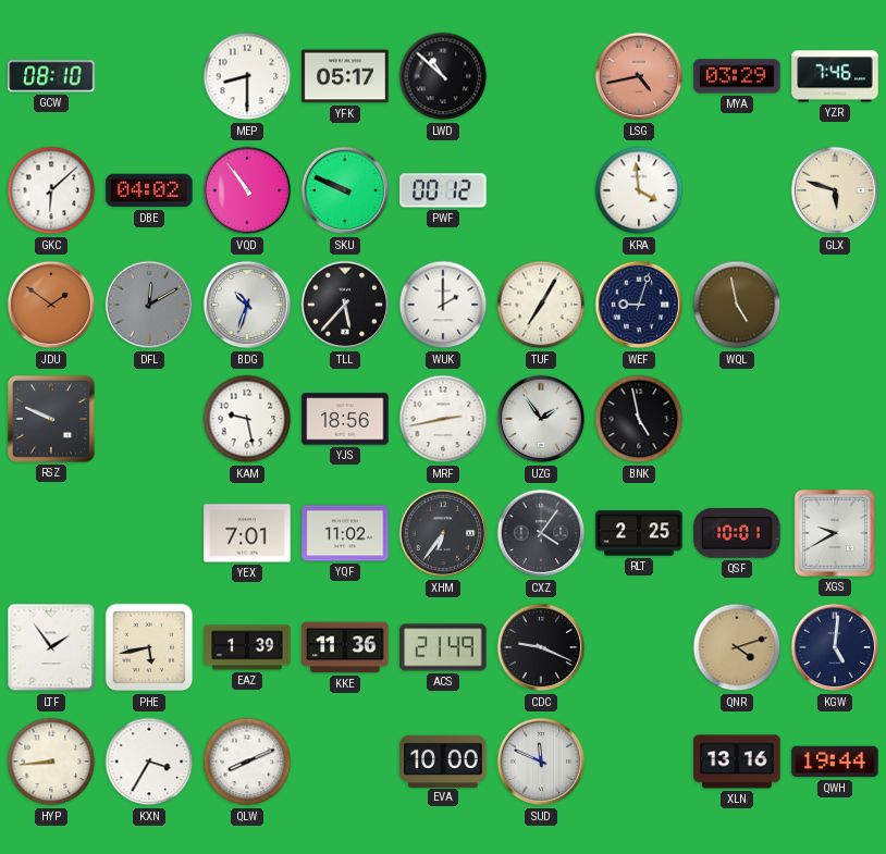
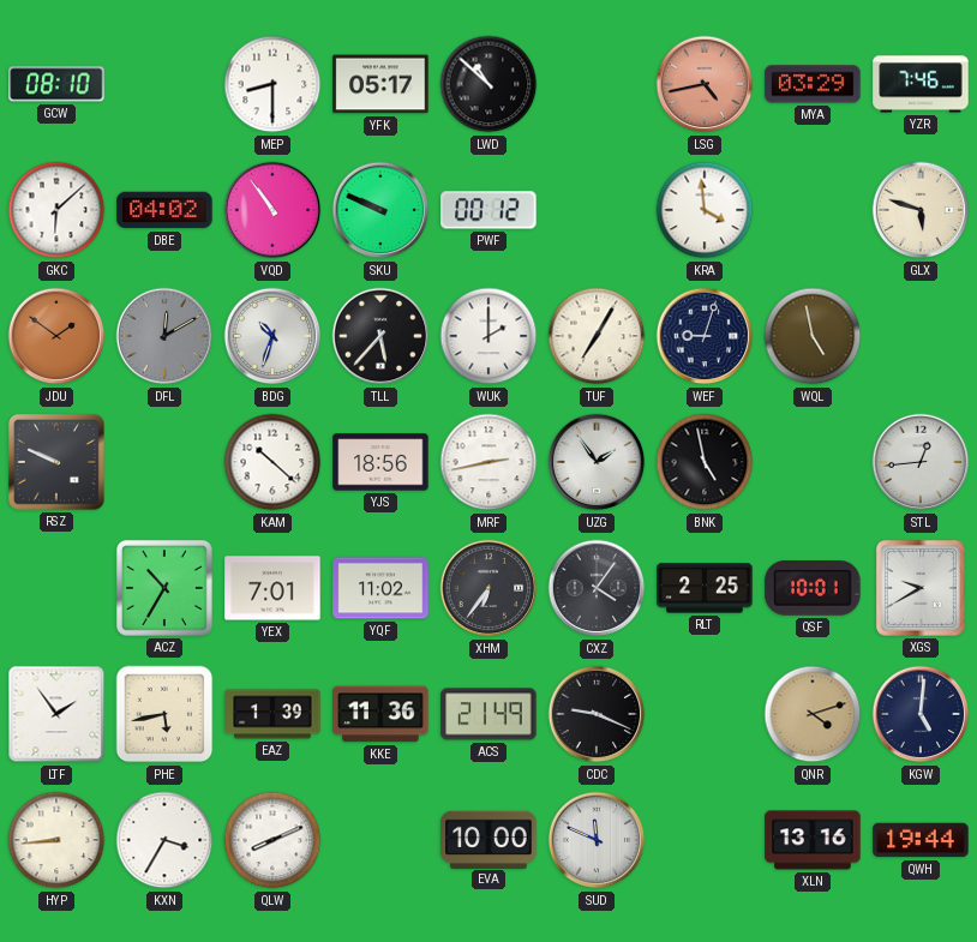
KAM: 9:28 -> 10:22
STL: none -> 12:44
ACZ: none -> 10:35
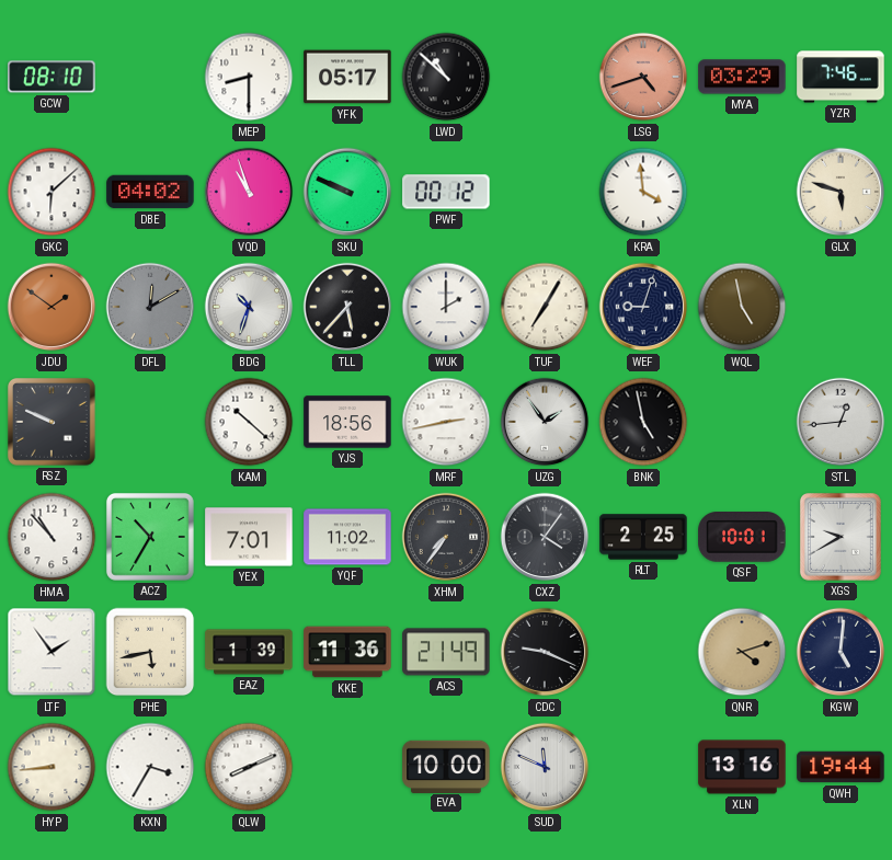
LSG: 4:43 -> 4:42
VQD: 10:54 -> 10:57
HMA: none -> 10:53
XHM: 6:36 -> 7:36
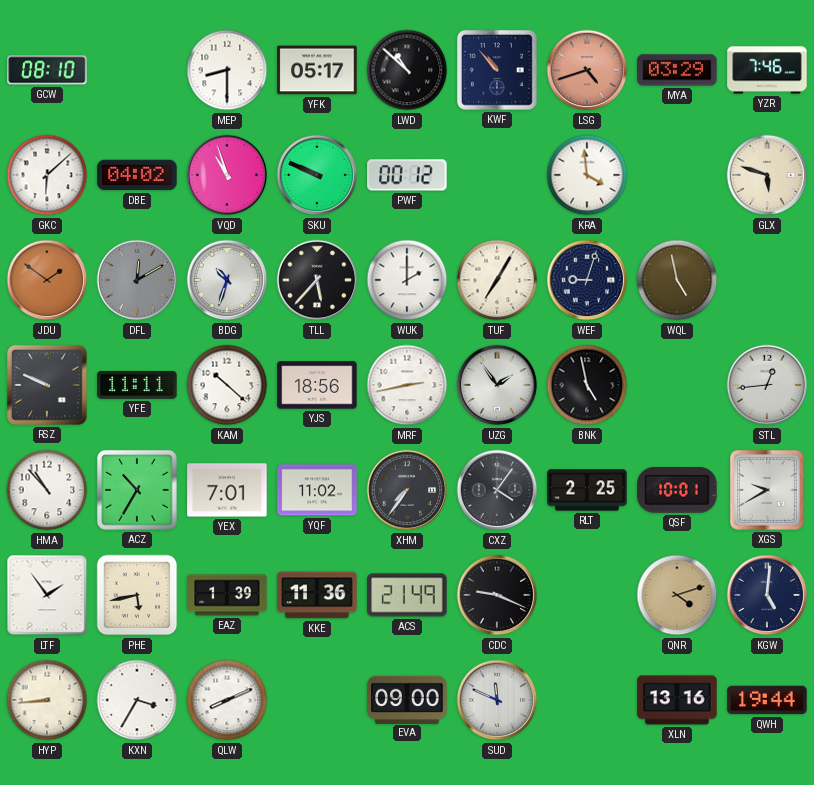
KWF: none -> 10:53
YFE: none -> 11:11
EVA: 10:00 -> 09:00
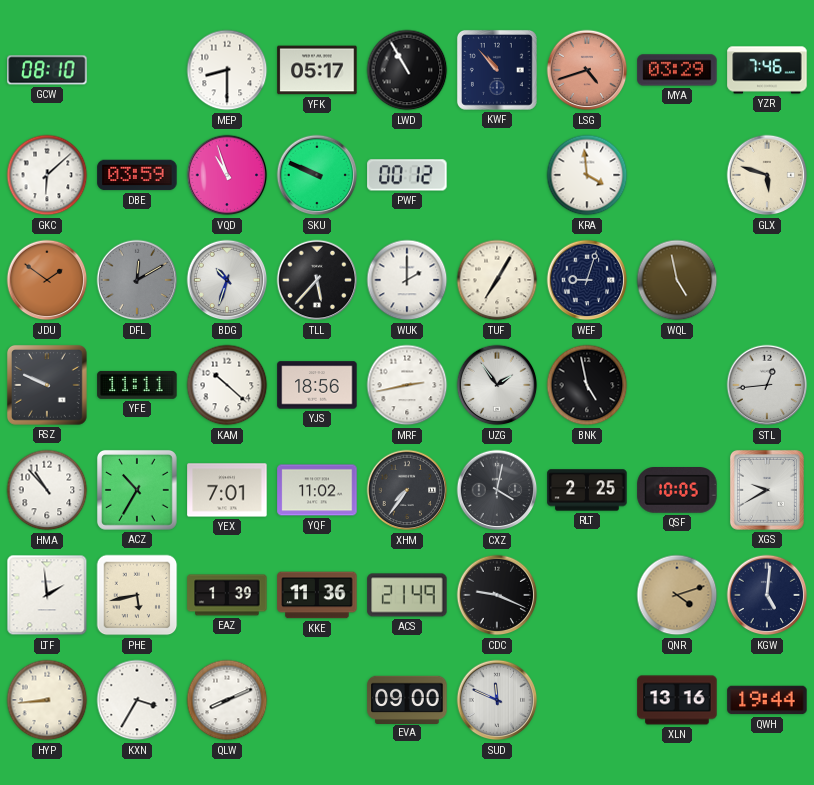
LWD: 10:52 -> 10:55
DBE: 04:02 -> 03:59
CXZ: 4:06 -> 4:02
QSF: 10:01 -> 10:05
LTF: 1:54 -> 1:59
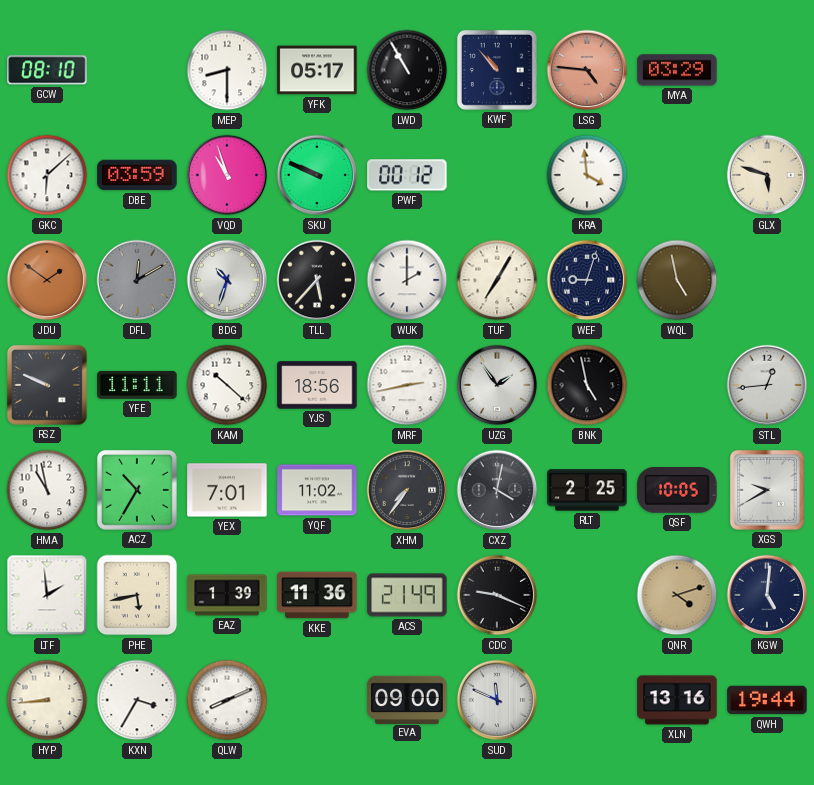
LSG: 4:42 -> 4:46
YZR: 7:46 -> none
HMA: 10:53 -> 10:58
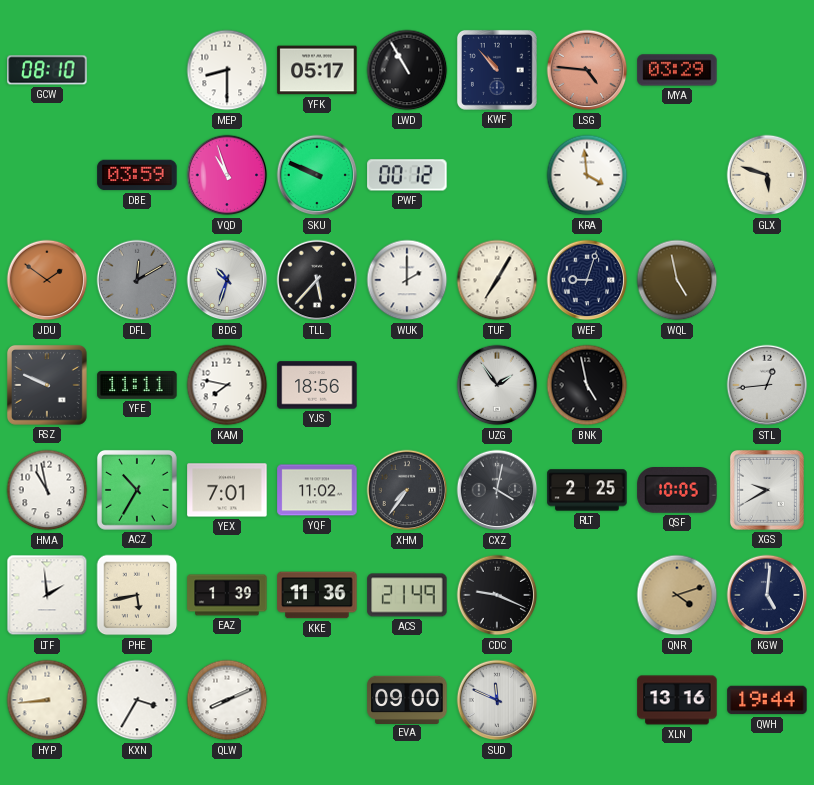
GKC: 6:08 -> none
KAM: 10:22 -> 7:47
MRF: 2:43 -> none
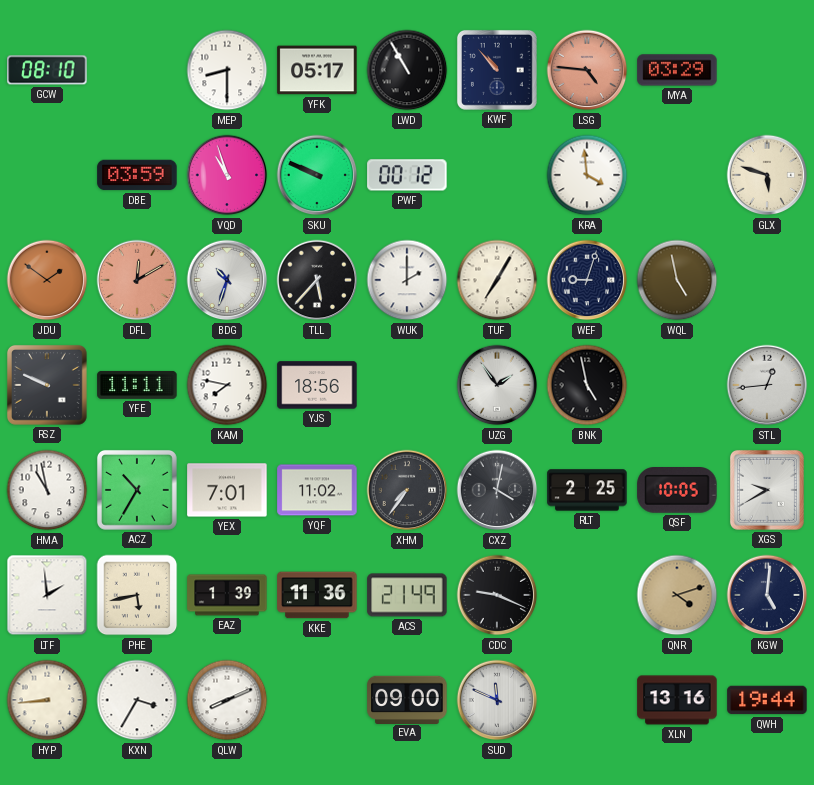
DFL dial: grey -> salmon
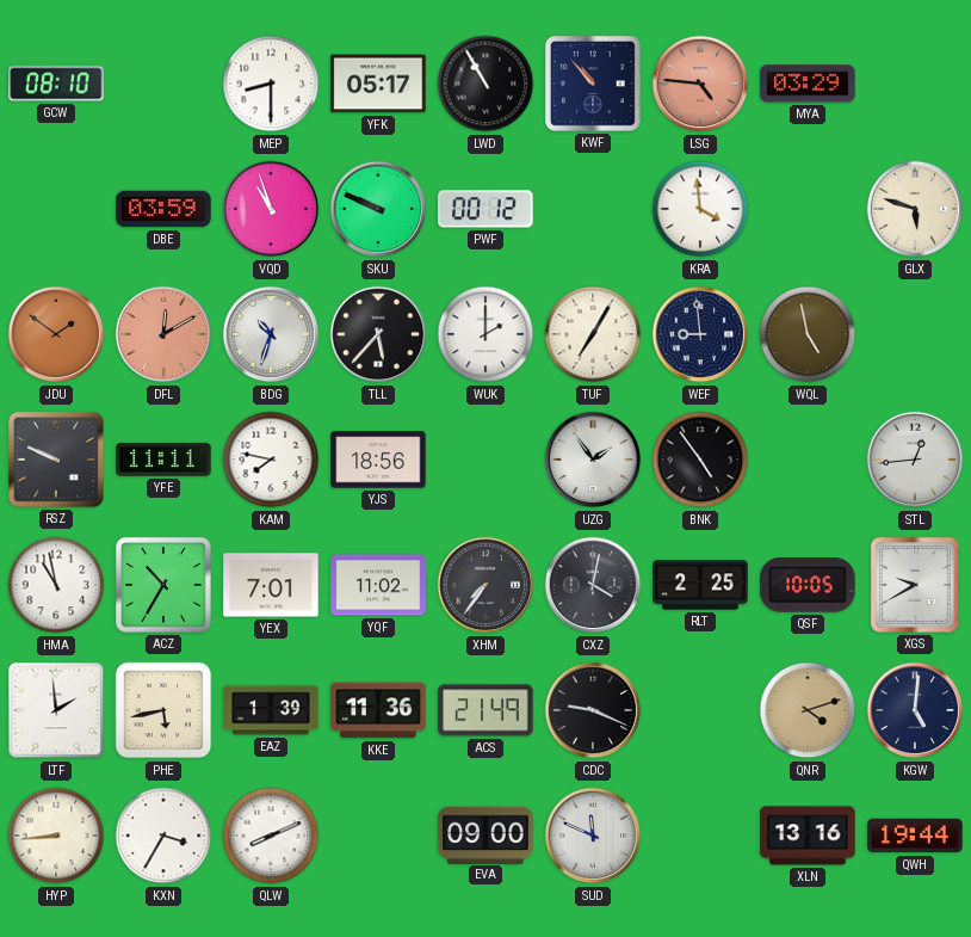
WEF: 9:03 -> 8:59
BNK: 4:58 -> 4:54
